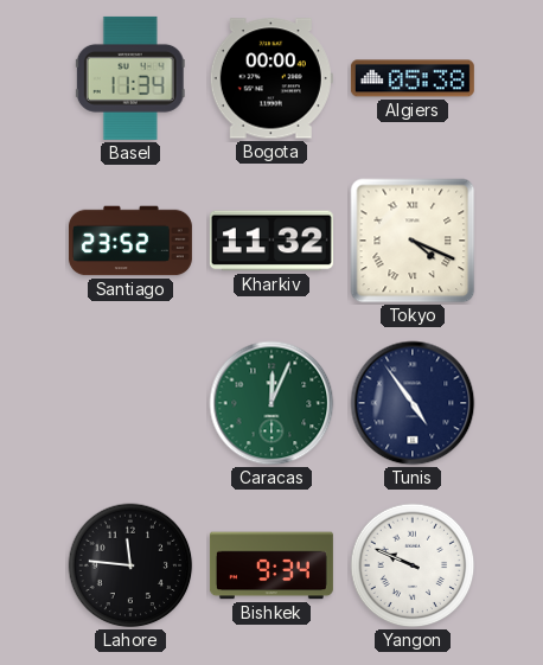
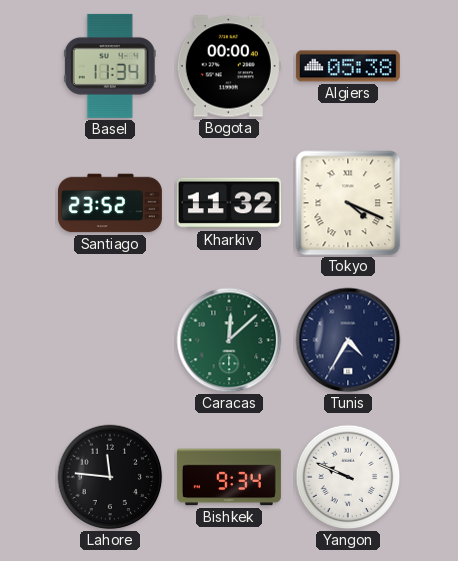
Caracas: 12:04 -> 12:08
Tunis: 4:54 -> 4:35
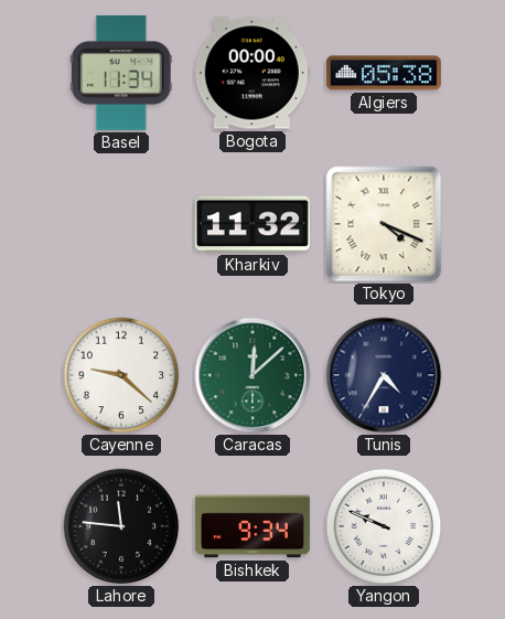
Santiago: 23:52 -> none
Cayenne: none -> 9:22
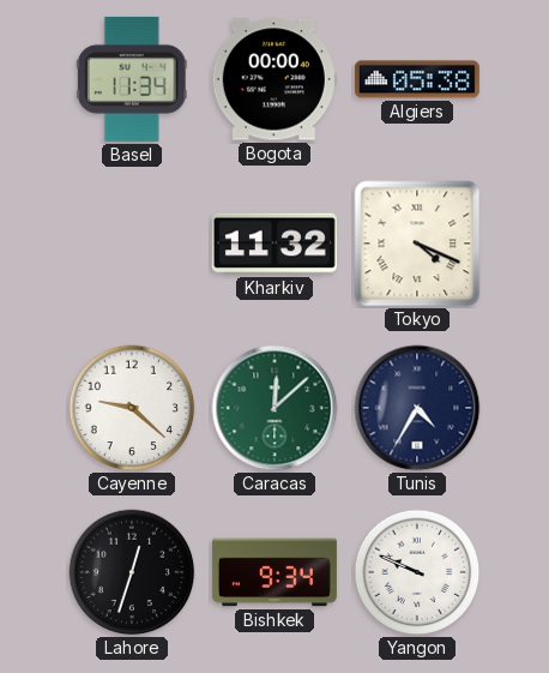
Lahore: 11:46 -> 12:33
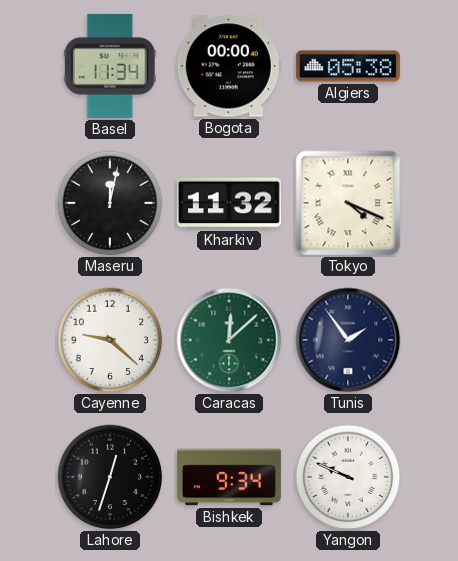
Maseru: none -> 12:02
Tunis: 4:35 -> 1:54
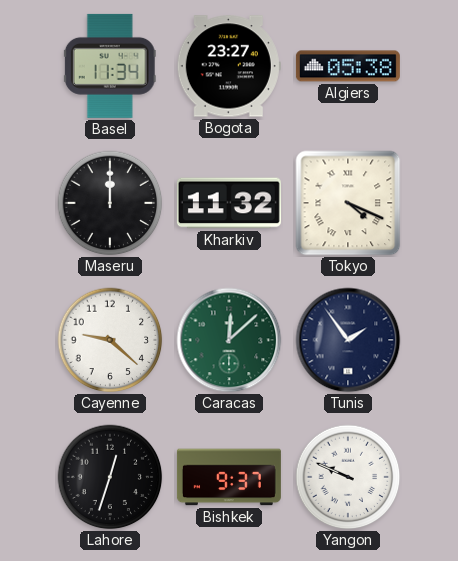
Bogota: 00:00 -> 23:27
Maseru: 12:02 -> 12:00
Bishkek: 9:34 -> 9:37
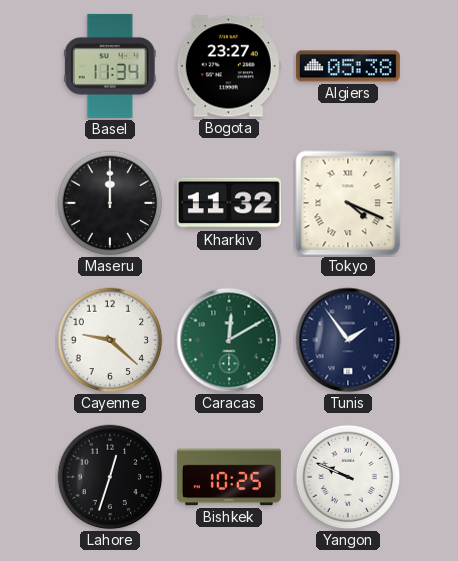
Caracas: 12:08 -> 12:10
Bishkek: 9:37 -> 10:25
